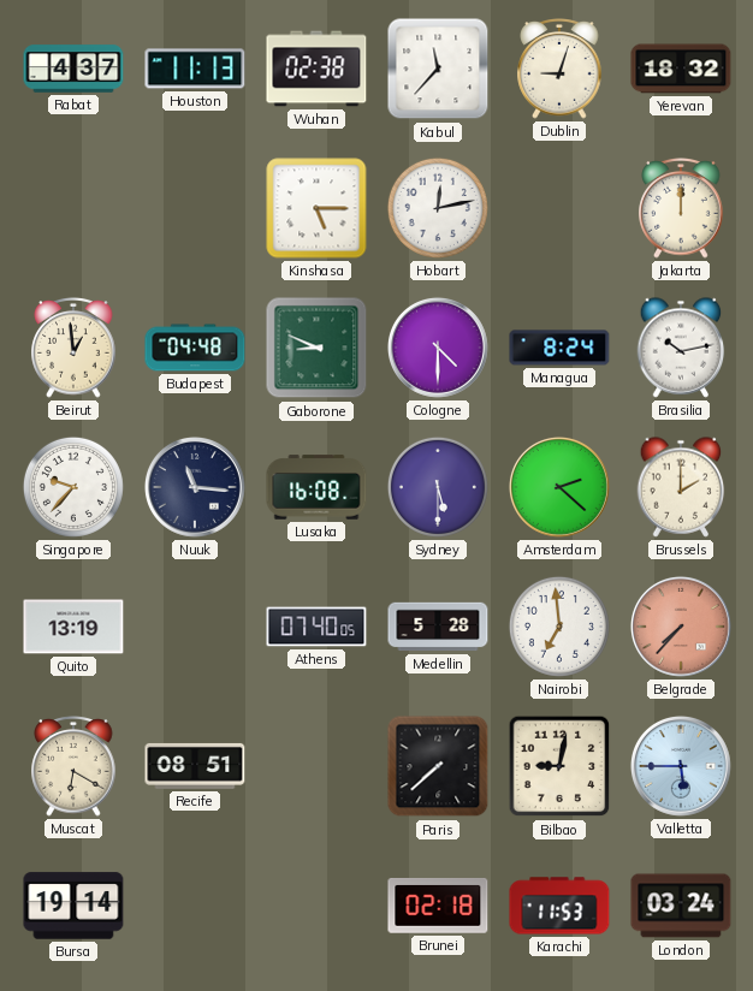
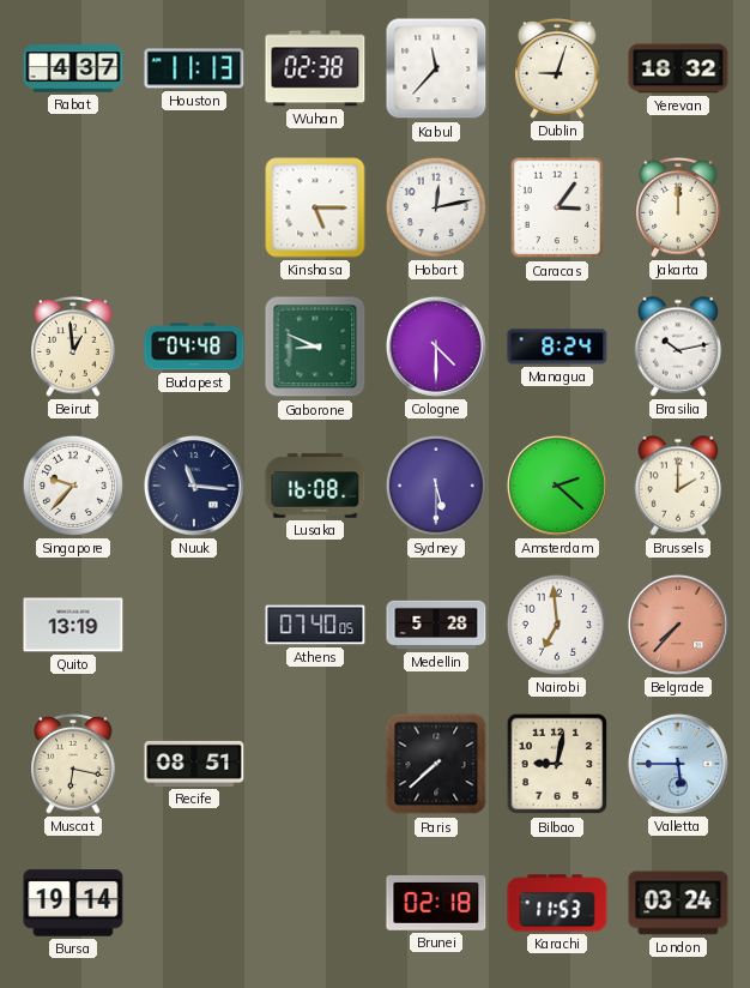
Caracas: none -> 3:06
Muscat: 6:20 -> 6:17
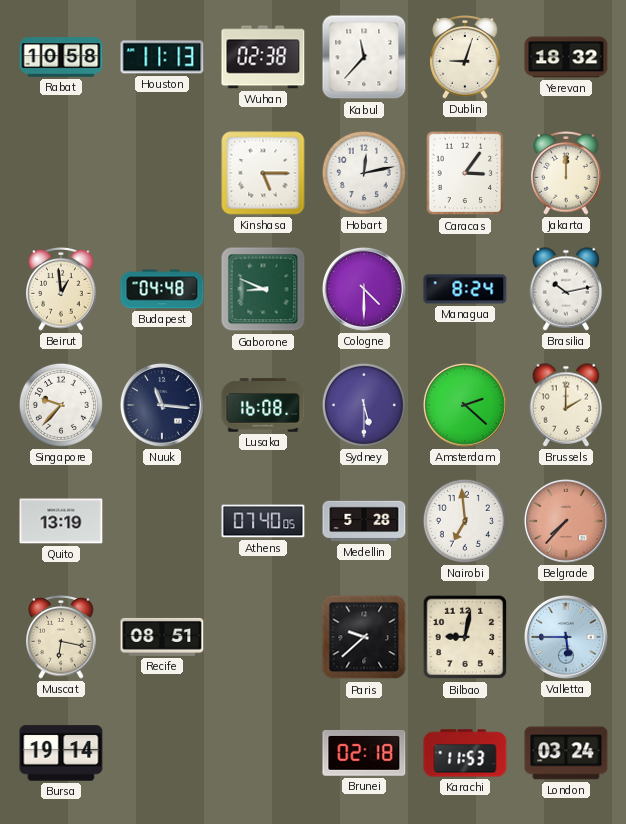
Rabat: 4:37 -> 10:58
Paris: 7:38 -> 9:38
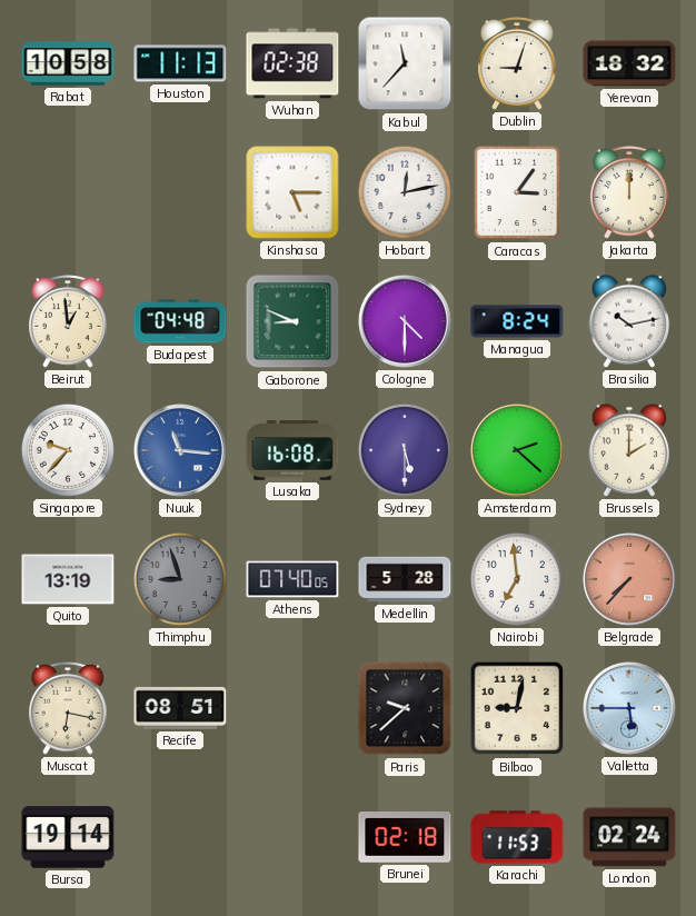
Nuuk dial: navy -> blue
Thimphu: none -> 8:57
London: 03:24 -> 02:24
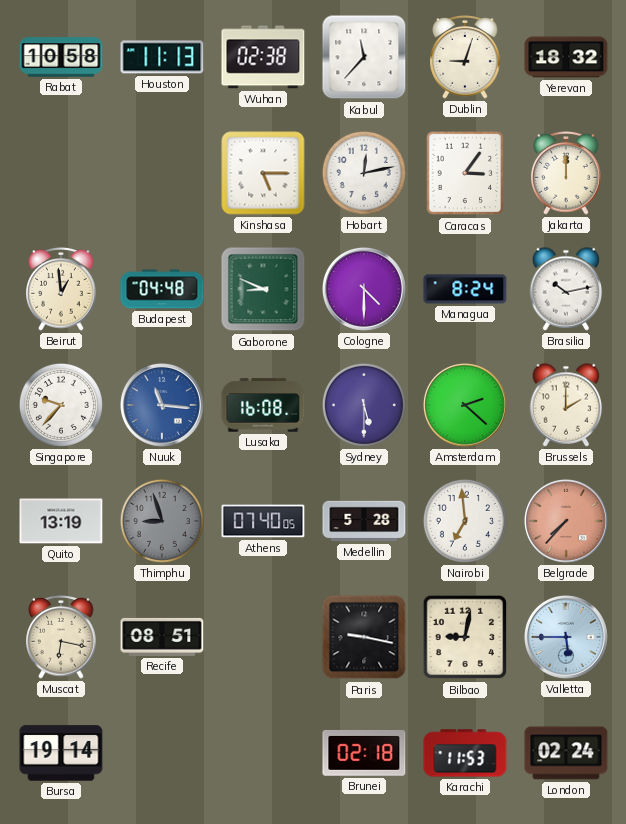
Paris: 9:38 -> 9:17
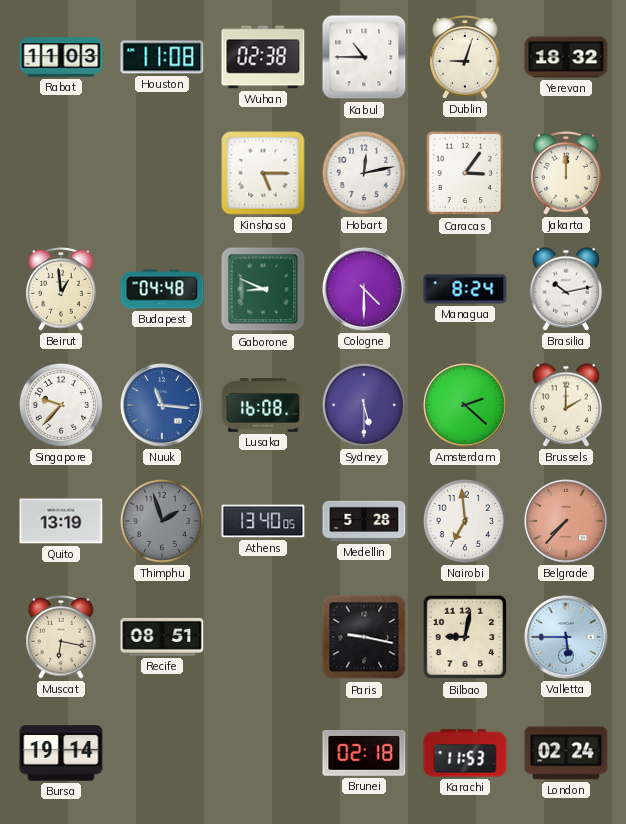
Rabat: 10:58 -> 11:03
Houston: 11:13 -> 11:08
Kabul: 11:37 -> 10:45
Thimphu: 8:57 -> 1:57
Athens: 07:40 -> 13:40
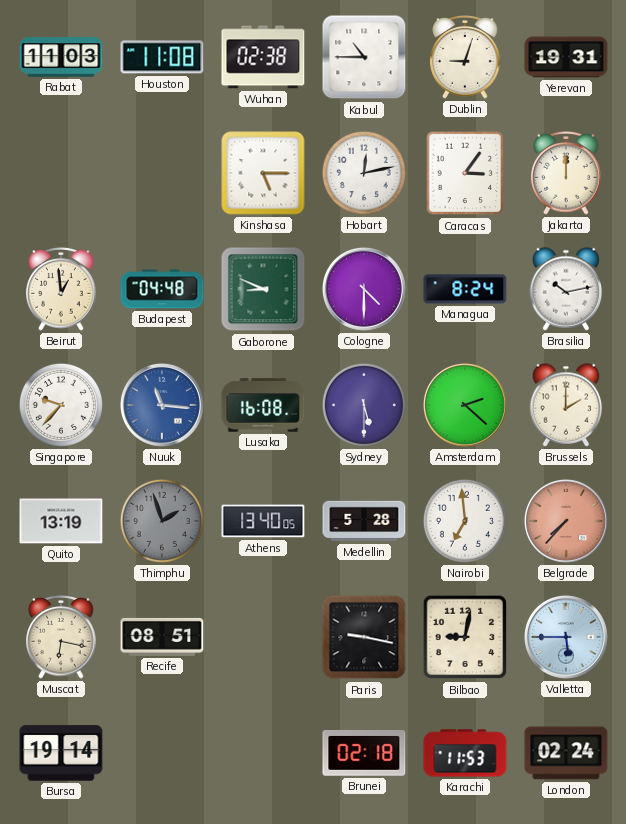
Yerevan: 18:32 -> 19:31
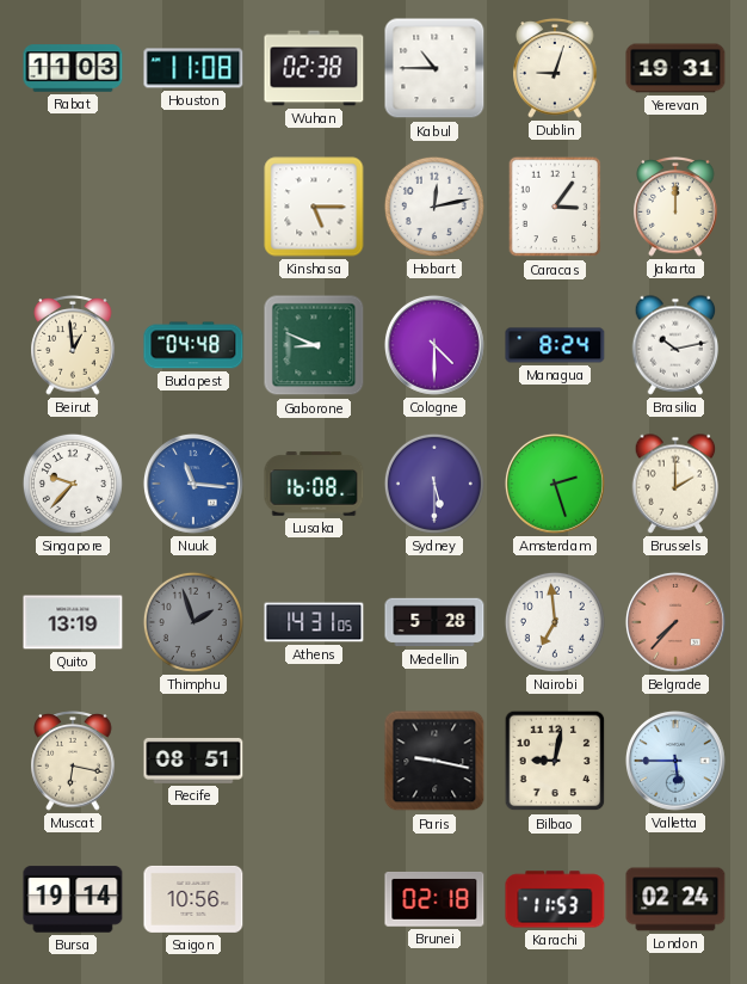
Amsterdam: 2:22 -> 2:27
Athens: 13:40 -> 14:31
Saigon: none -> 10:56
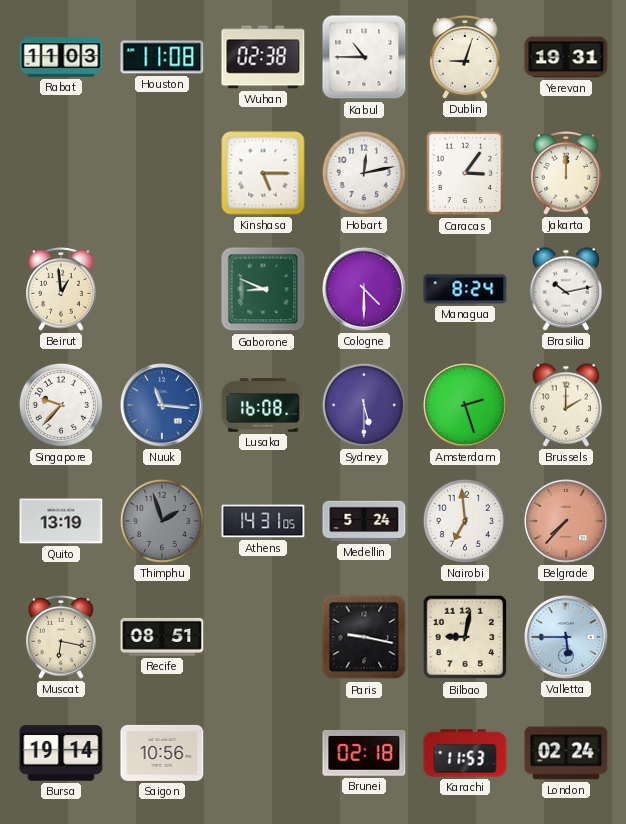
Budapest: 04:48 -> none
Medellin: 5:28 -> 5:24
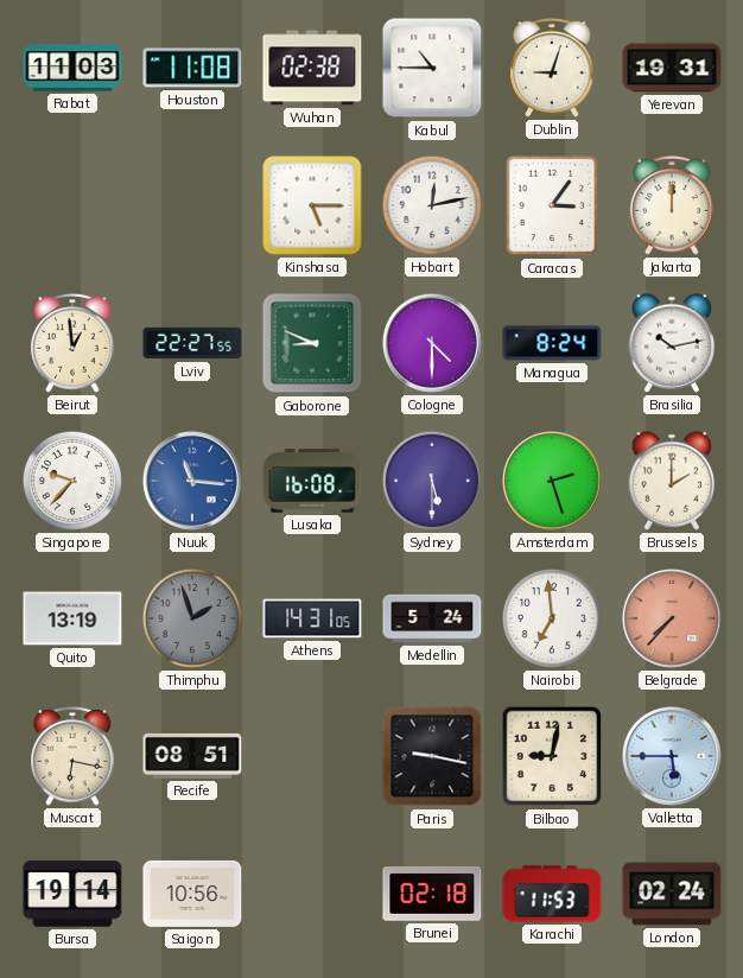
Lviv: none -> 22:27
